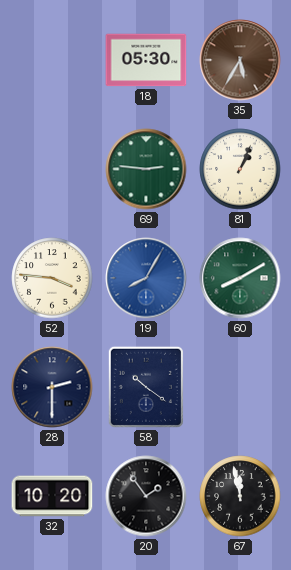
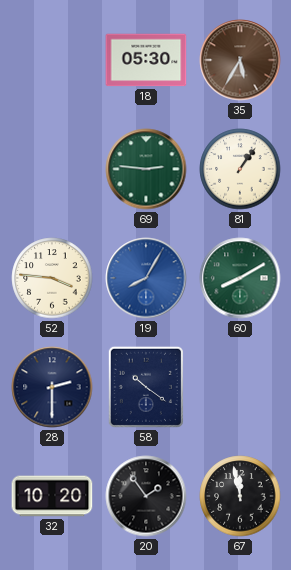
81: 1:04 -> 1:06
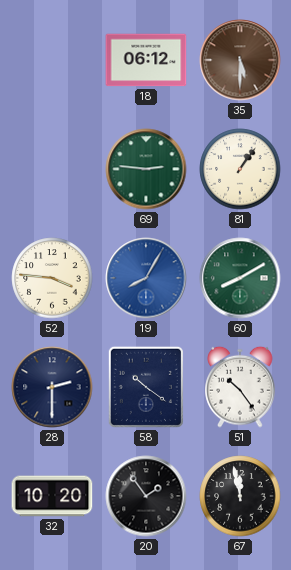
18: 05:30 -> 06:12
35: 5:35 -> 5:30
51: none -> 10:24
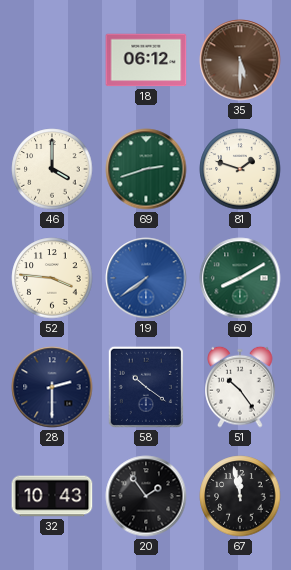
46: none -> 4:00
69: 2:46 -> 2:42
81: 1:06 -> 1:48
19: 8:05 -> 7:39
32: 10:20 -> 10:43
